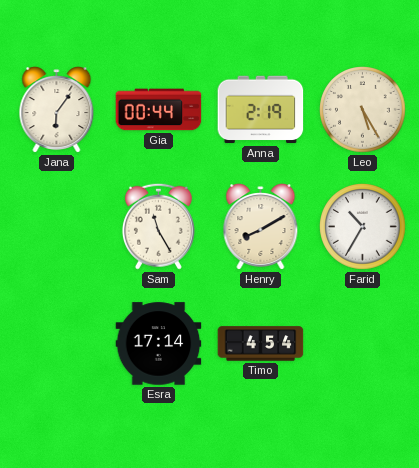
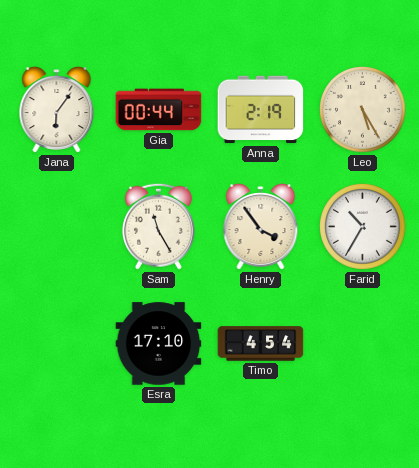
Henry: 8:10 -> 3:54
Esra: 17:14 -> 17:10
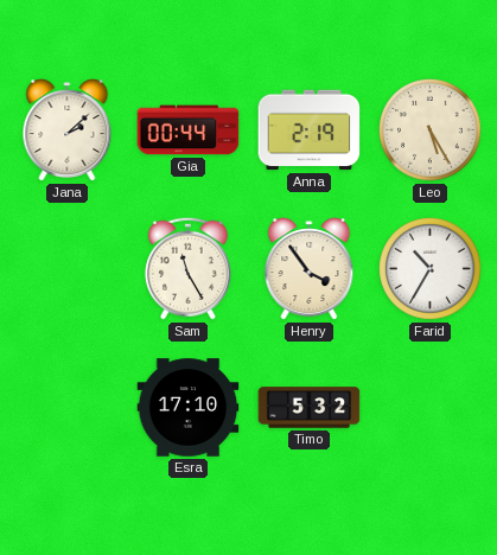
Jana: 6:06 -> 2:08
Timo: 4:54 -> 5:32
